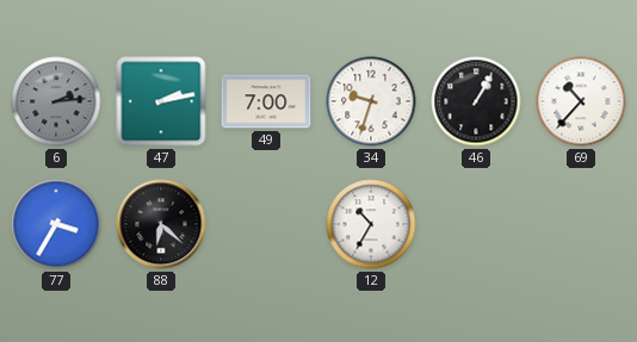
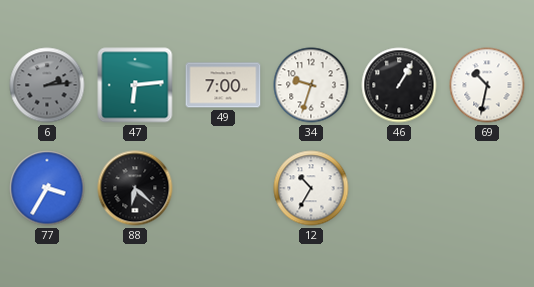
47: 2:13 -> 6:14
69: 10:37 -> 10:32
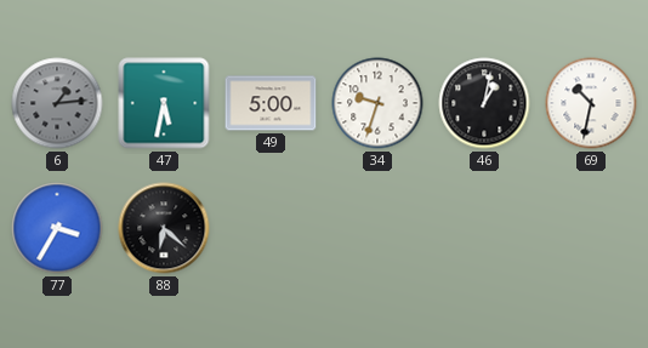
6: 2:14 -> 1:14
47: 6:14 -> 5:32
49: 7:00 -> 5:00
46: 1:05 -> 1:02
12: 10:35 -> none
